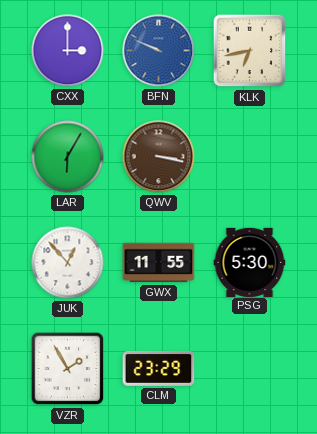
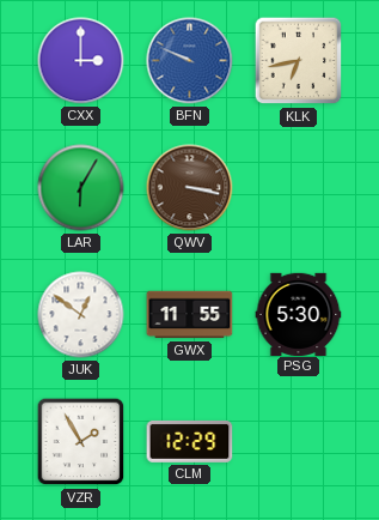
JUK: 12:53 -> 12:51
CLM: 23:29 -> 12:29
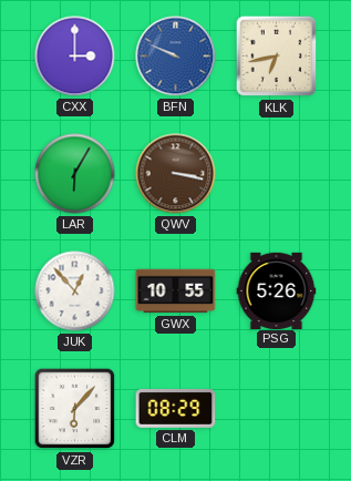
JUK: 12:51 -> 12:53
GWX: 11:55 -> 10:55
PSG: 5:30 -> 5:26
VZR: 1:55 -> 6:07
CLM: 12:29 -> 08:29
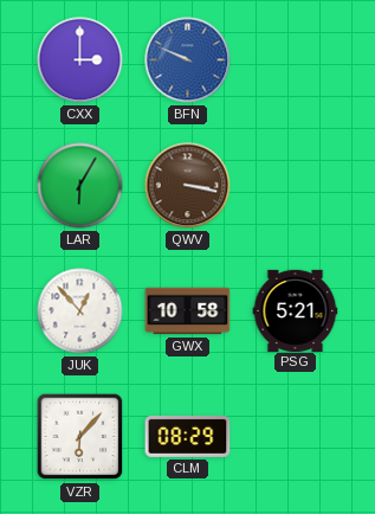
KLK: 6:43 -> none
GWX: 10:55 -> 10:58
PSG: 5:26 -> 5:21
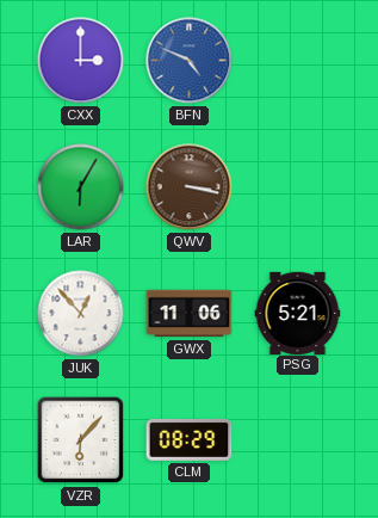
BFN: 9:49 -> 4:49
GWX: 10:58 -> 11:06
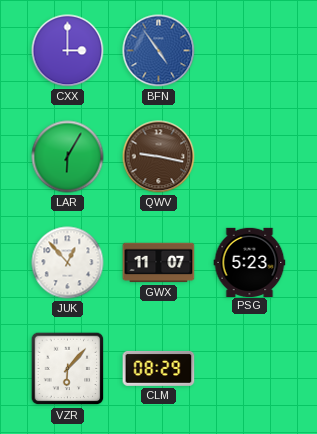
BFN: 4:49 -> 4:54
QWV: 3:17 -> 9:17
GWX: 11:06 -> 11:07
PSG: 5:21 -> 5:23
